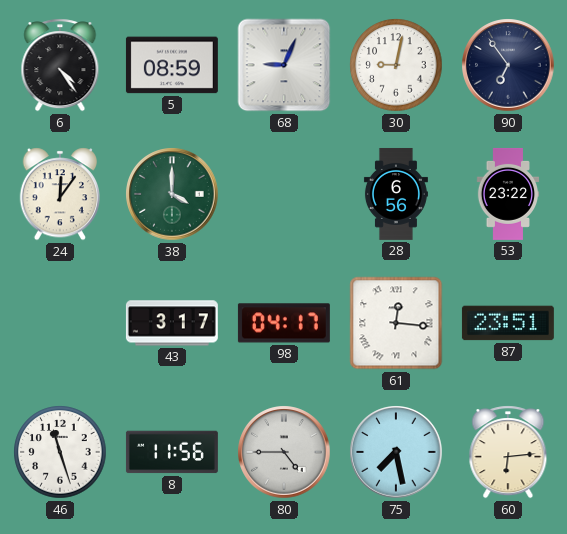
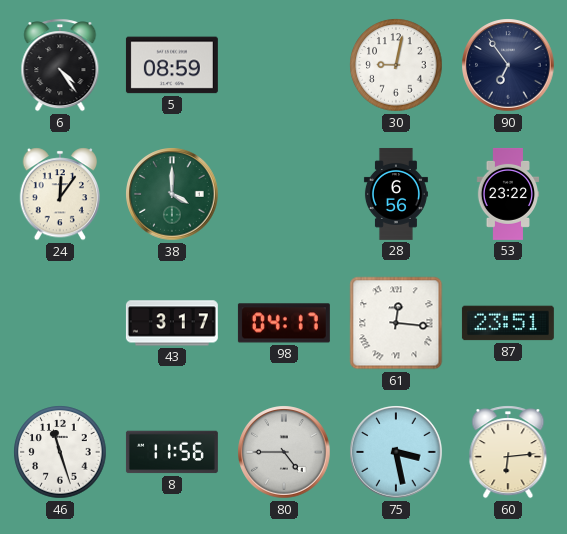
68: 9:04 -> none
75: 7:28 -> 3:28
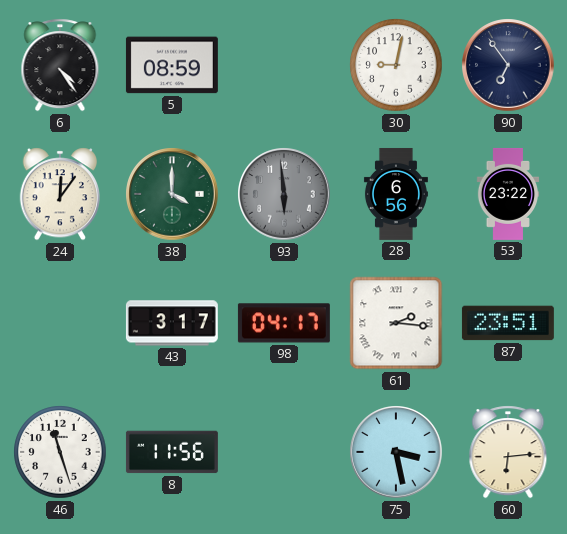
93: none -> 5:59
61: 12:16 -> 2:16
80: 4:45 -> none
